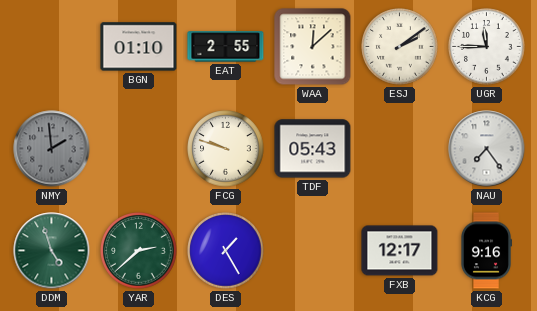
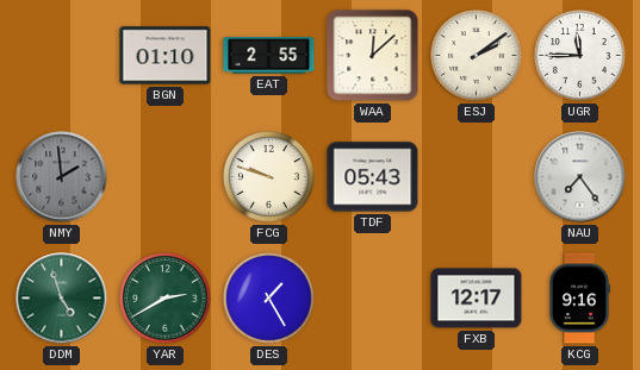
YAR: 2:38 -> 2:40
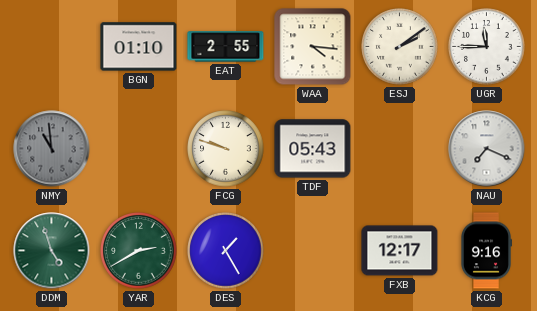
WAA: 12:08 -> 4:16
NMY: 1:59 -> 10:59
NAU: 7:24 -> 7:19
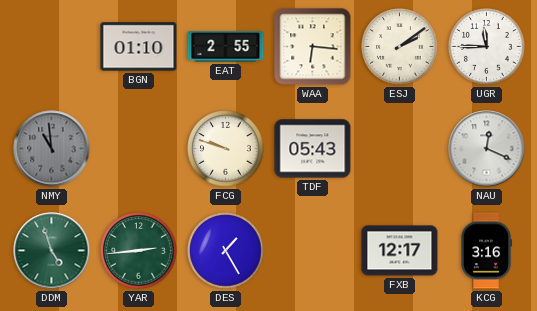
WAA: 4:16 -> 6:16
NAU: 7:19 -> 12:19
YAR: 2:40 -> 2:44
KCG: 9:16 -> 3:16
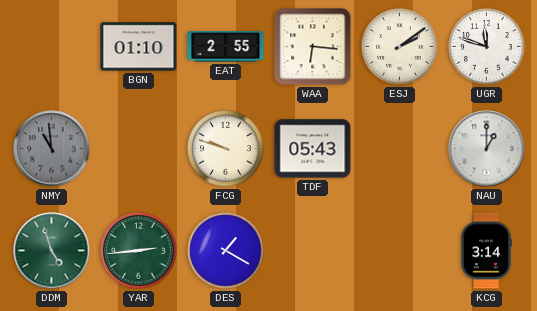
UGR: 11:45 -> 11:48
NAU: 12:19 -> 1:00
DES: 1:25 -> 1:20
FXB: 12:17 -> none
KCG: 3:16 -> 3:14
